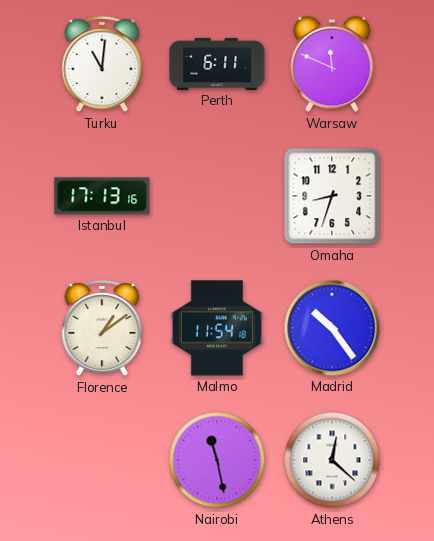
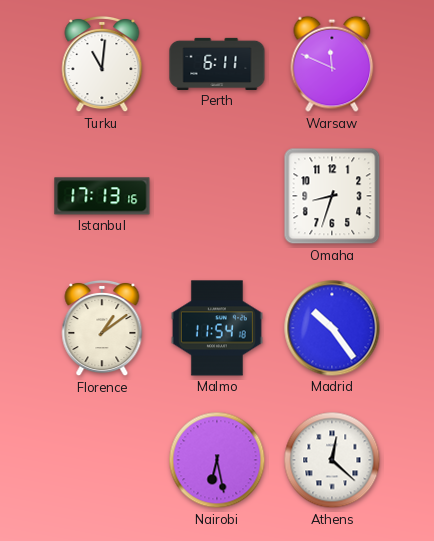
Nairobi: 11:28 -> 6:28
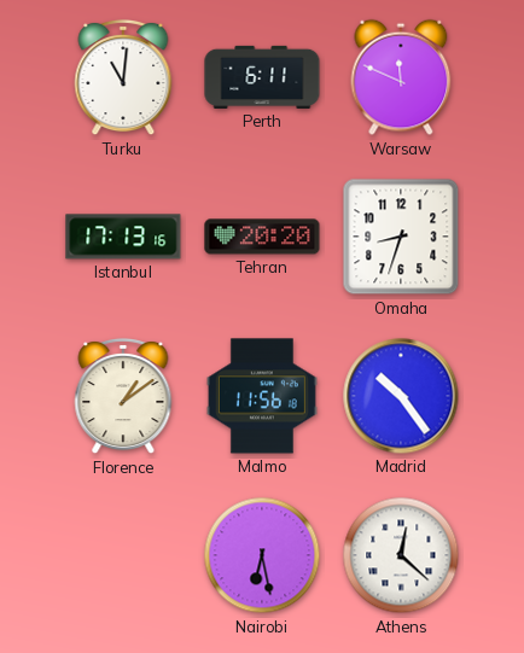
Tehran: none -> 20:20
Malmo: 11:54 -> 11:56
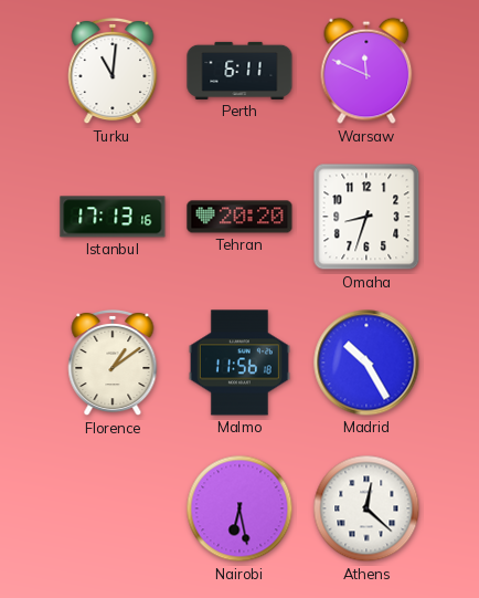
Madrid: 10:24 -> 10:25
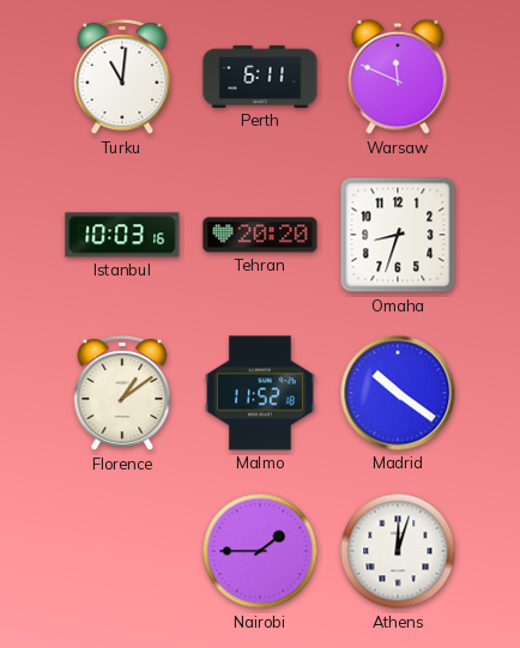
Istanbul: 17:13 -> 10:03
Malmo: 11:56 -> 11:52
Madrid: 10:25 -> 10:21
Nairobi: 6:28 -> 1:45
Athens: 12:22 -> 12:03
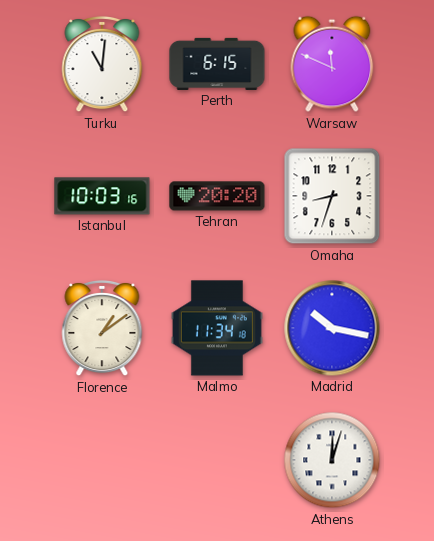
Perth: 6:11 -> 6:15
Malmo: 11:52 -> 11:34
Madrid: 10:21 -> 10:17
Nairobi: 1:45 -> none
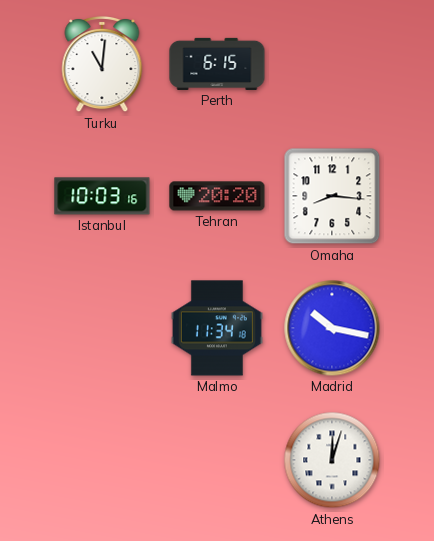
Warsaw: 11:49 -> none
Omaha: 8:33 -> 8:16
Florence: 1:09 -> none
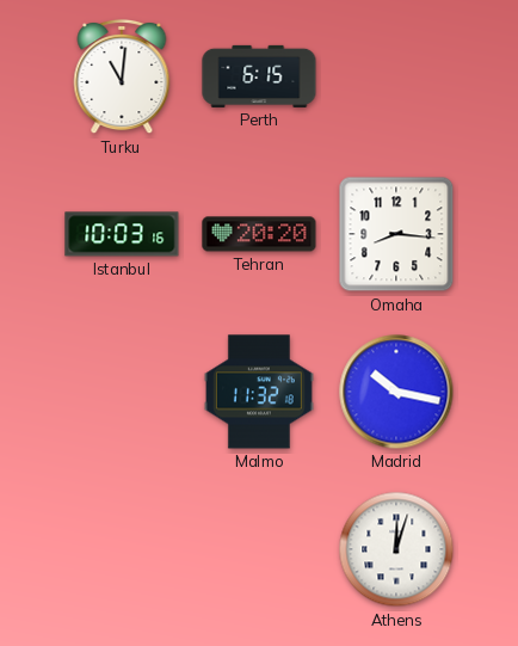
Malmo: 11:34 -> 11:32
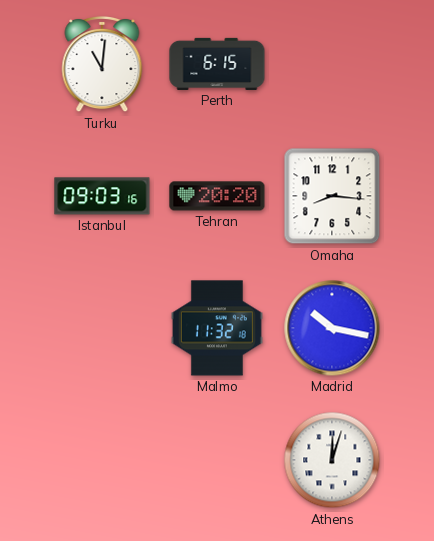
Istanbul: 10:03 -> 09:03
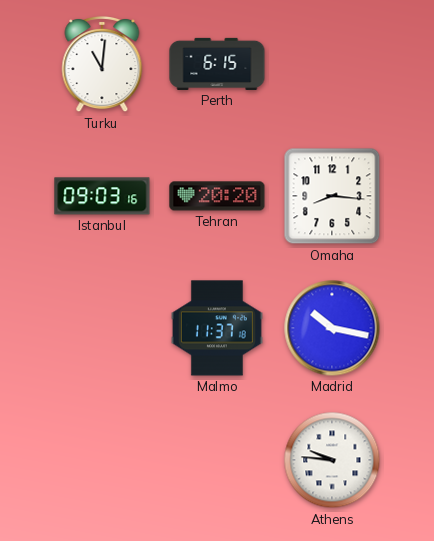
Malmo: 11:32 -> 11:37
Athens: 12:03 -> 9:46
